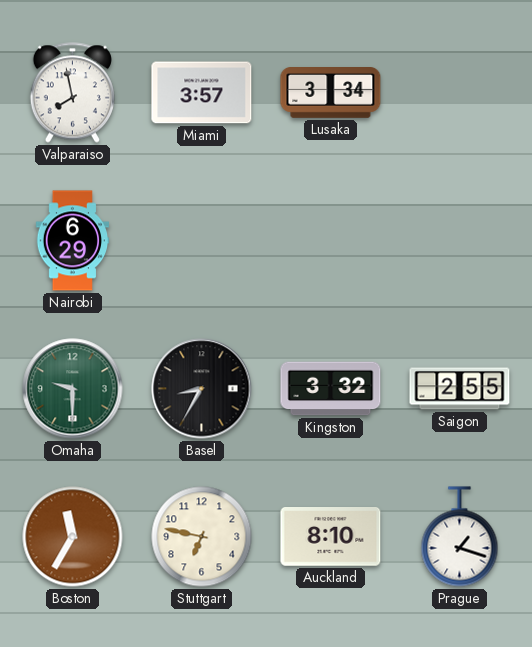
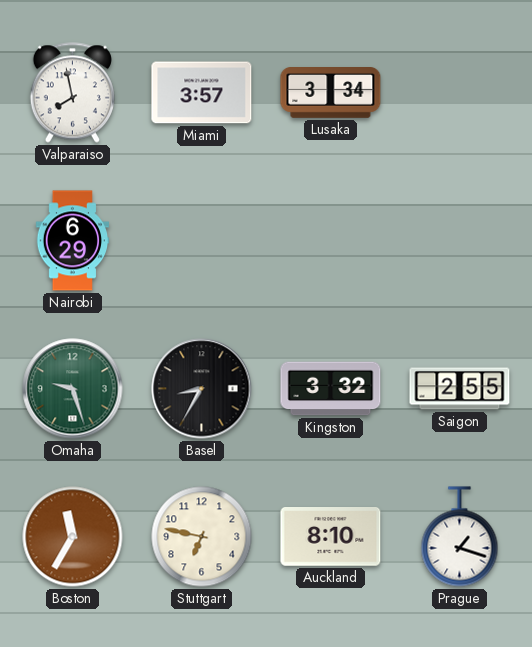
Omaha: 9:30 -> 9:27
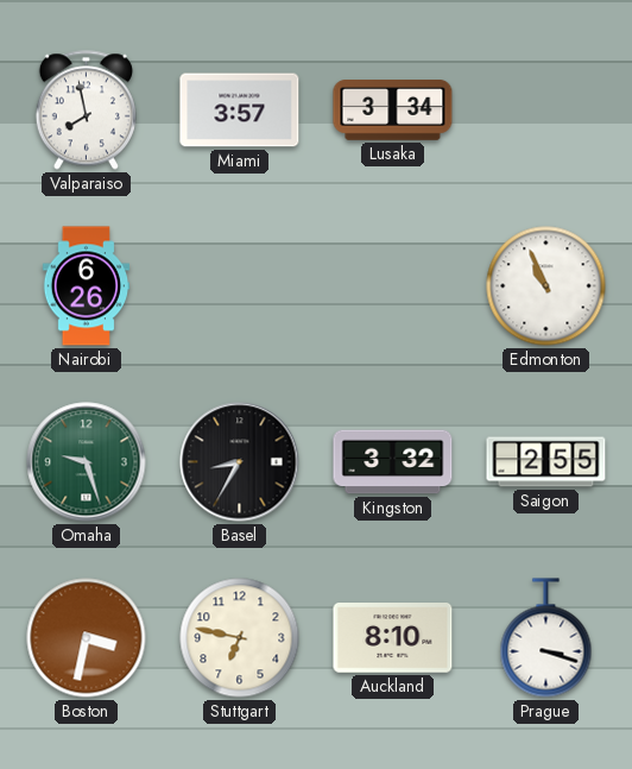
Nairobi: 6:29 -> 6:26
Edmonton: none -> 10:56
Boston: 11:35 -> 3:32
Prague: 1:18 -> 3:18
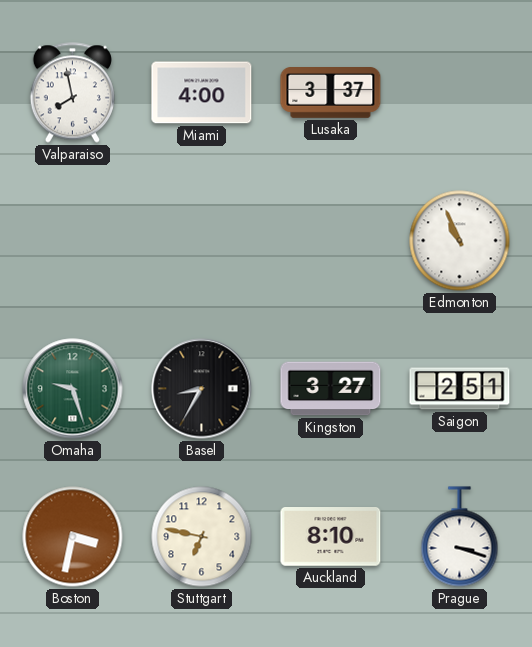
Miami: 3:57 -> 4:00
Lusaka: 3:34 -> 3:37
Nairobi: 6:26 -> none
Kingston: 3:32 -> 3:27
Saigon: 2:55 -> 2:51
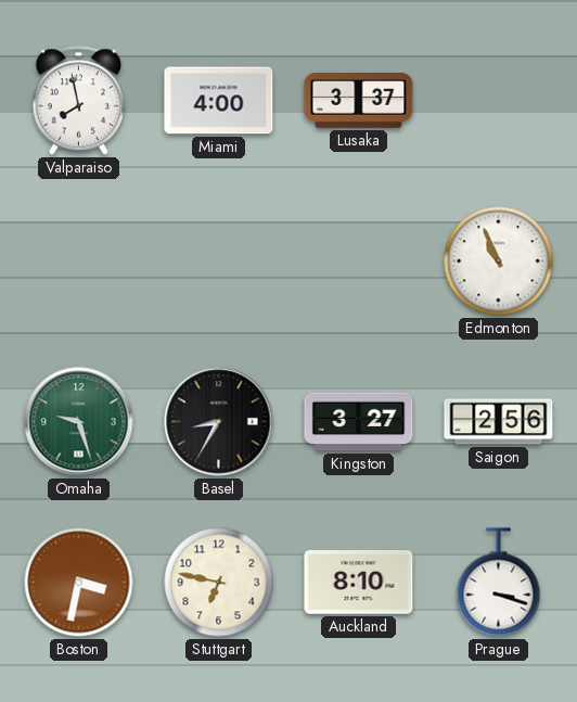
Saigon: 2:51 -> 2:56
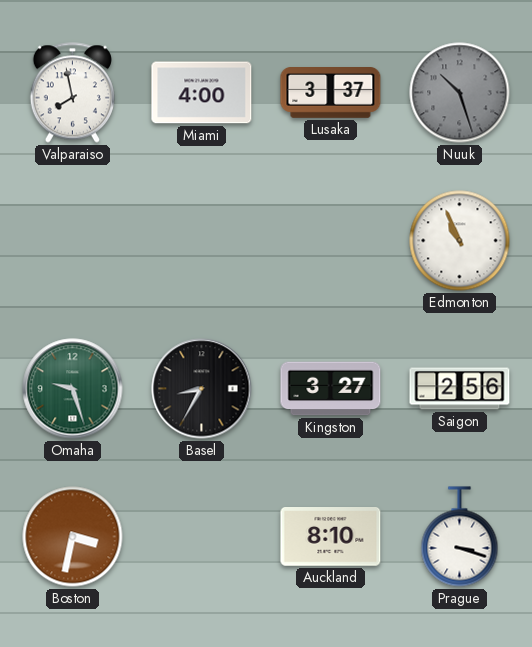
Nuuk: none -> 10:27
Stuttgart: 6:47 -> none
